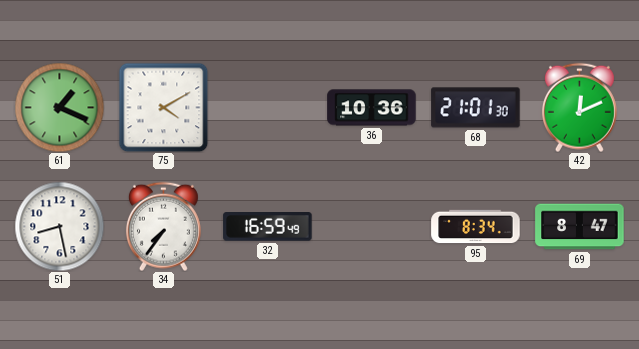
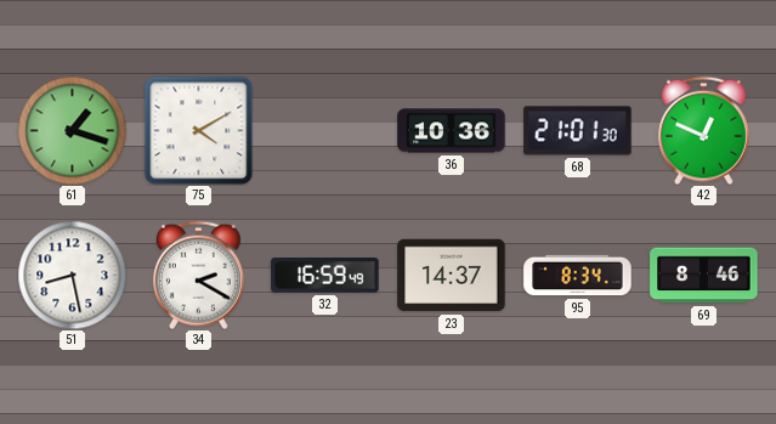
61: 1:19 -> 1:18
42: 12:11 -> 12:49
34: 7:36 -> 2:20
23: none -> 14:37
69: 8:47 -> 8:46
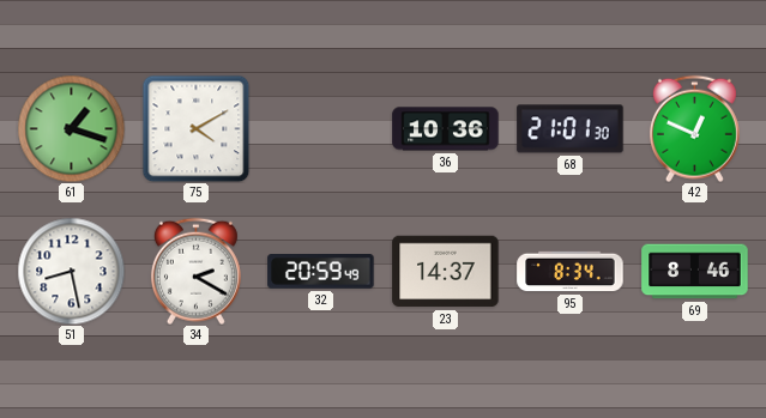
32: 16:59 -> 20:59
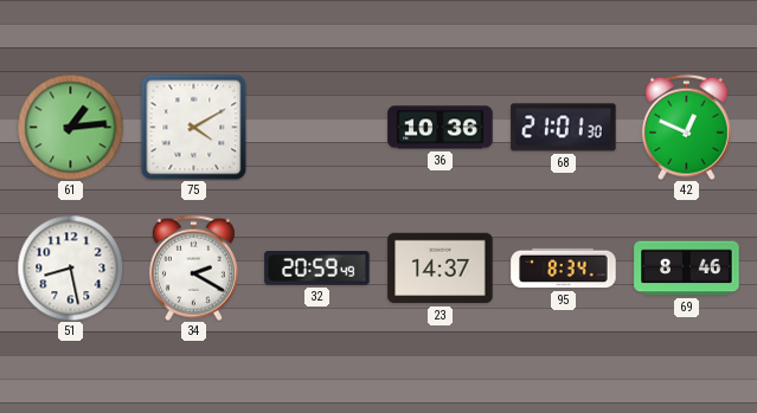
61: 1:18 -> 1:14
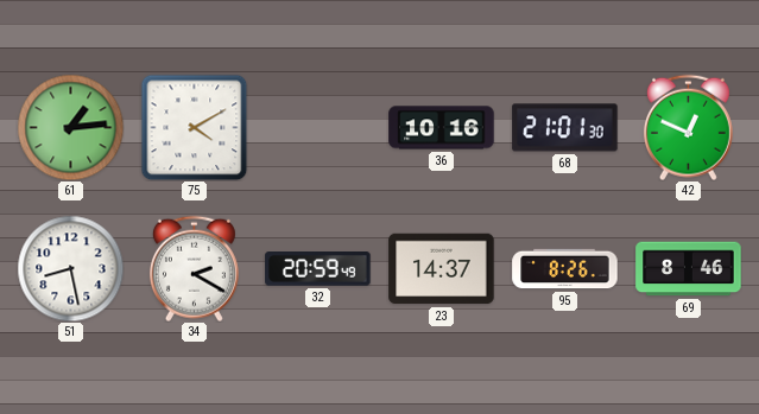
36: 10:36 -> 10:16
95: 8:34 -> 8:26
